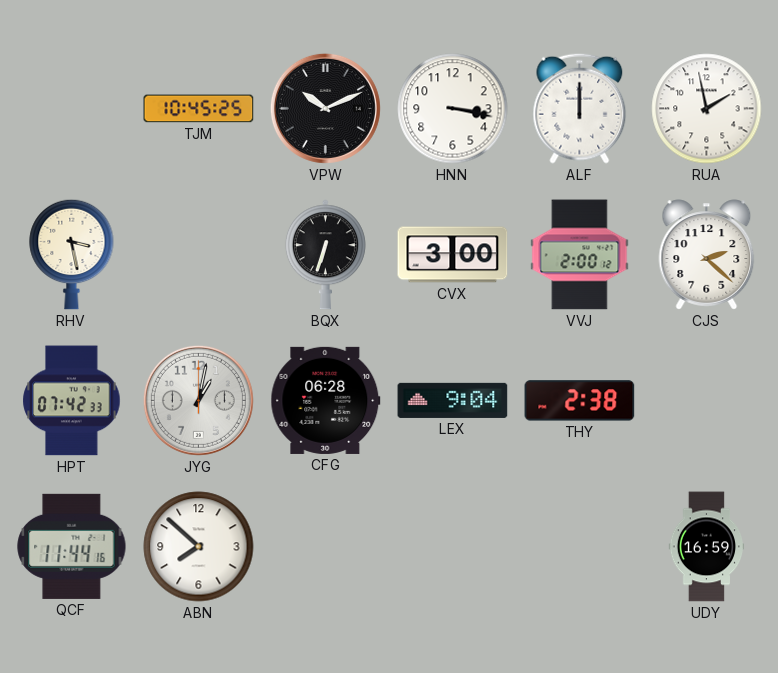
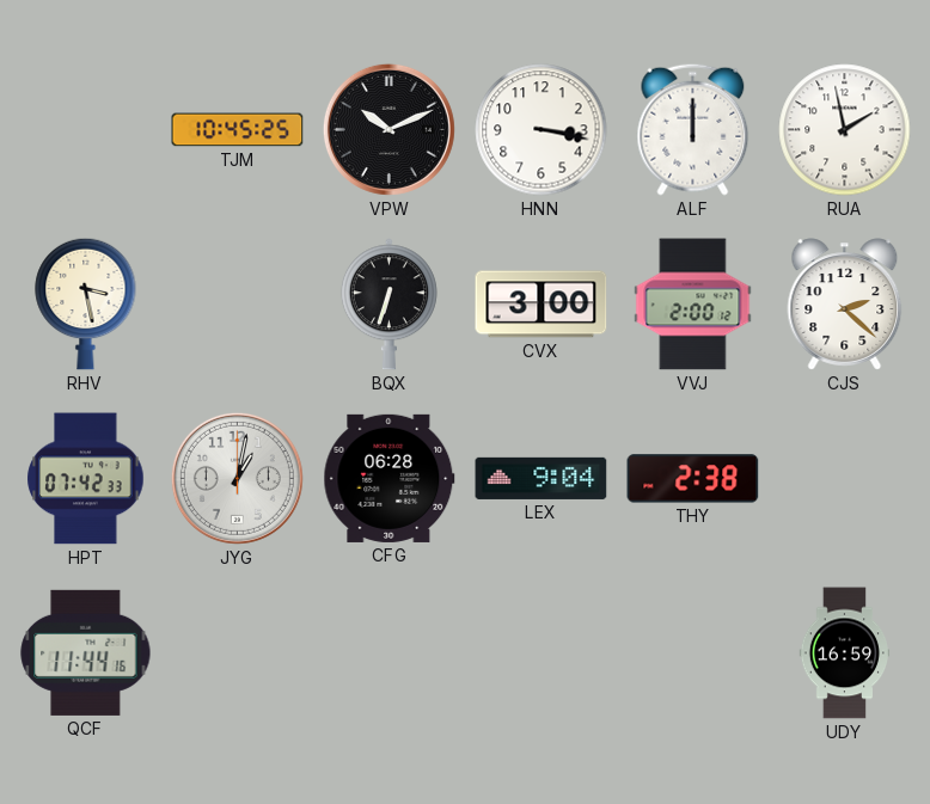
ABN: 7:52 -> none
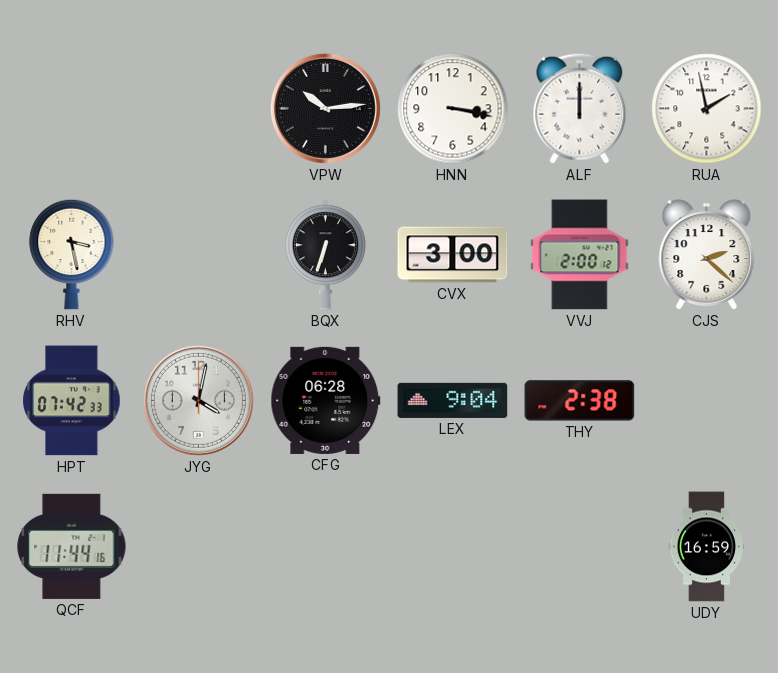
TJM: 10:45 -> none
VPW: 10:11 -> 10:14
JYG: 1:02 -> 4:02
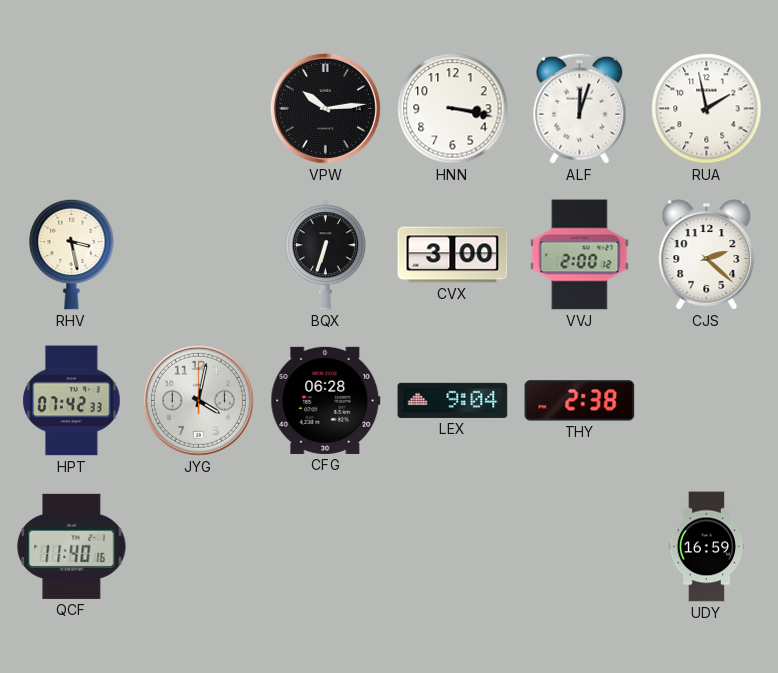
ALF: 12:00 -> 12:03
QCF: 11:44 -> 11:40
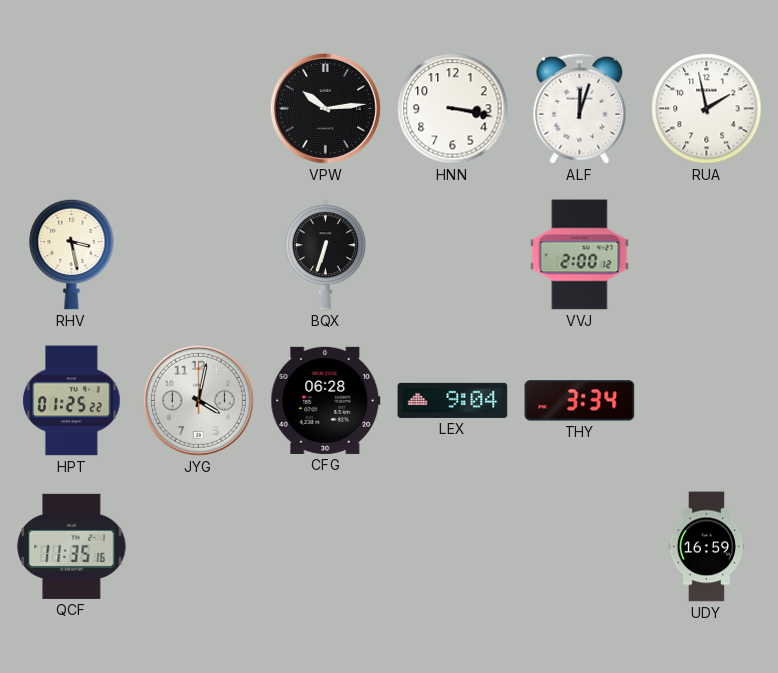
CVX: 3:00 -> none
CJS: 2:22 -> none
HPT: 07:42 -> 01:25
THY: 2:38 -> 3:34
QCF: 11:40 -> 11:35
